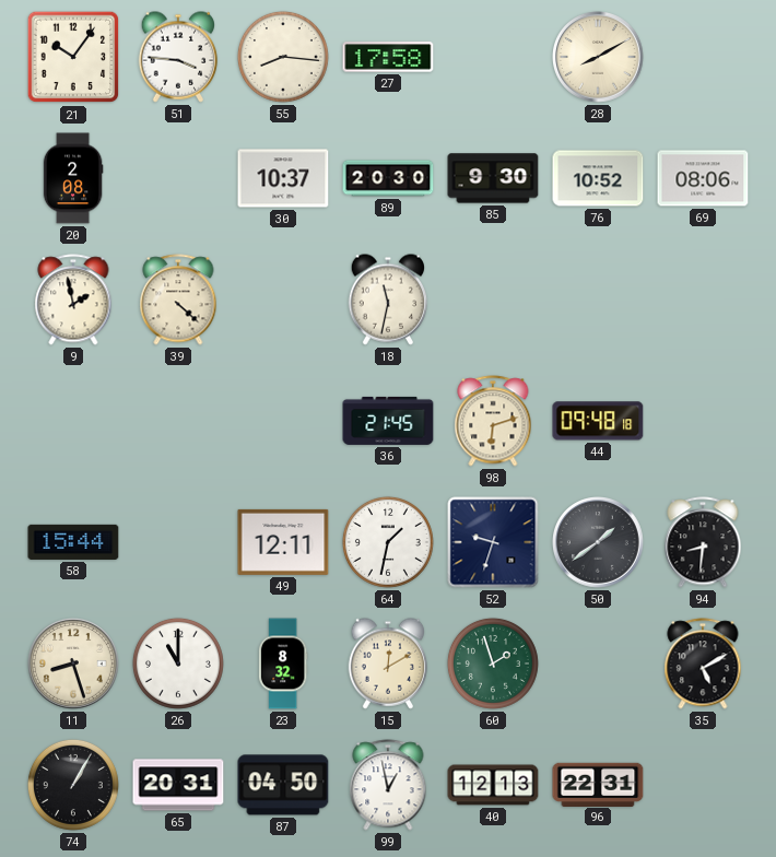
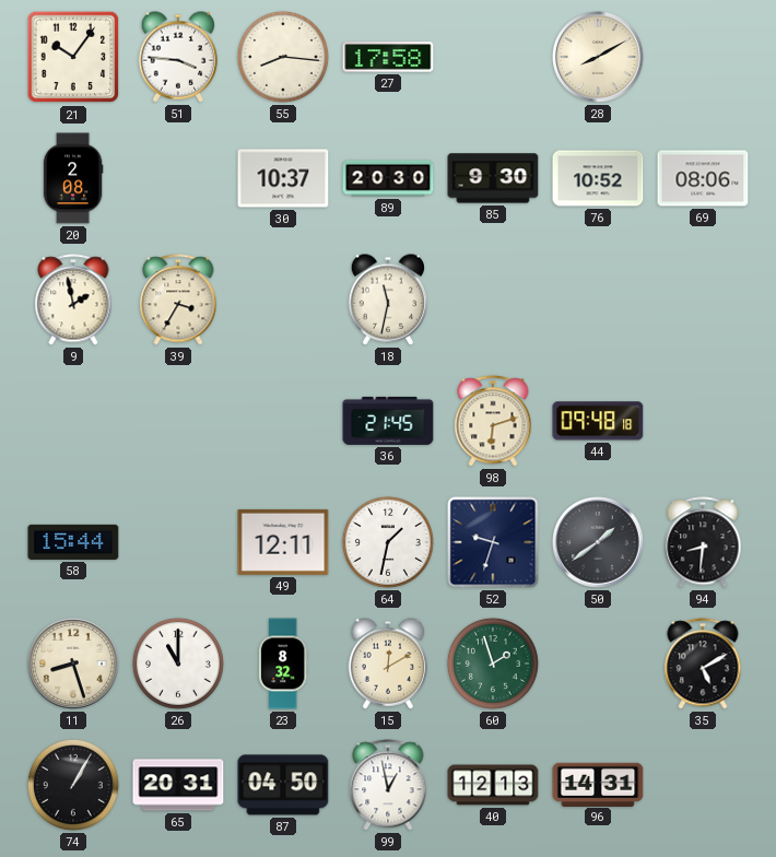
39: 4:22 -> 3:35
96: 22:31 -> 14:31
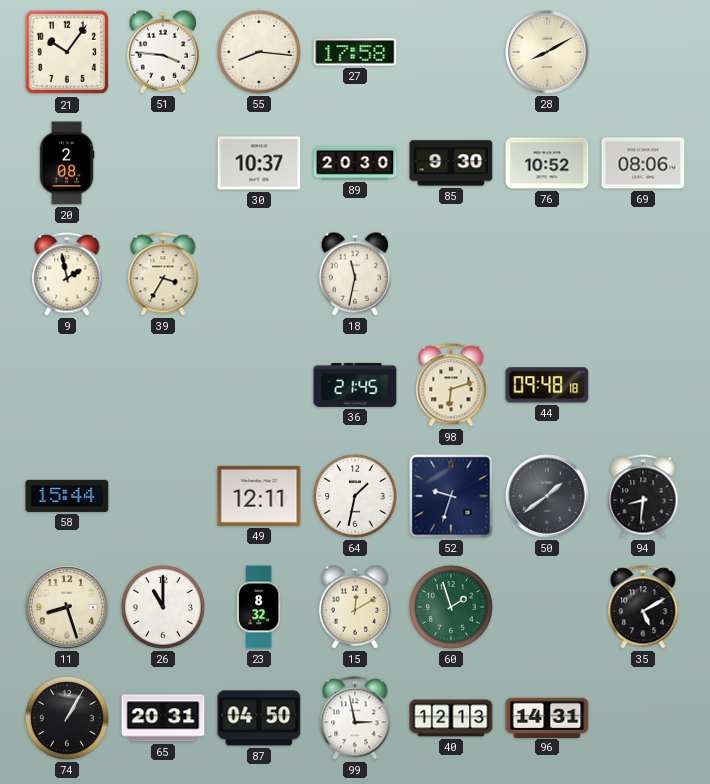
99: 12:58 -> 2:58
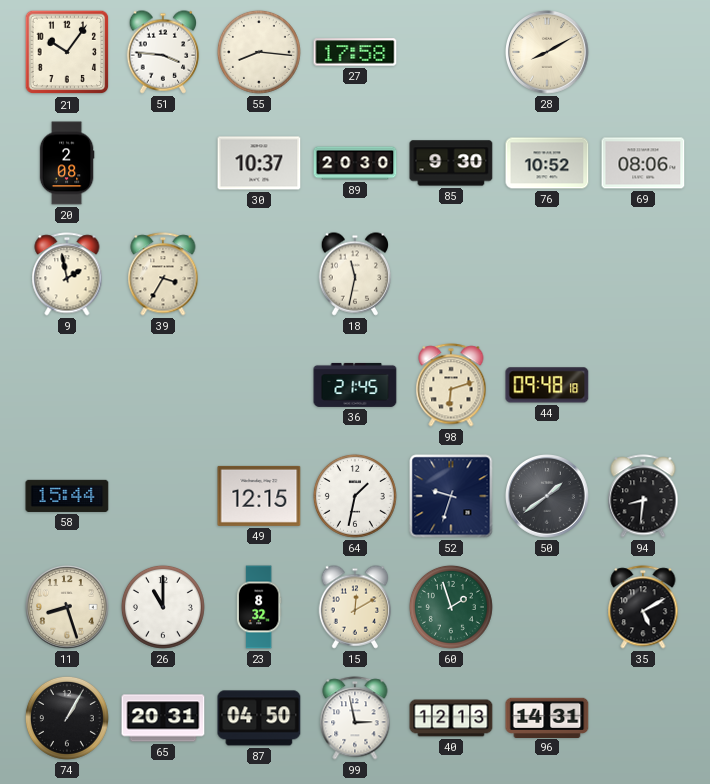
49: 12:11 -> 12:15
